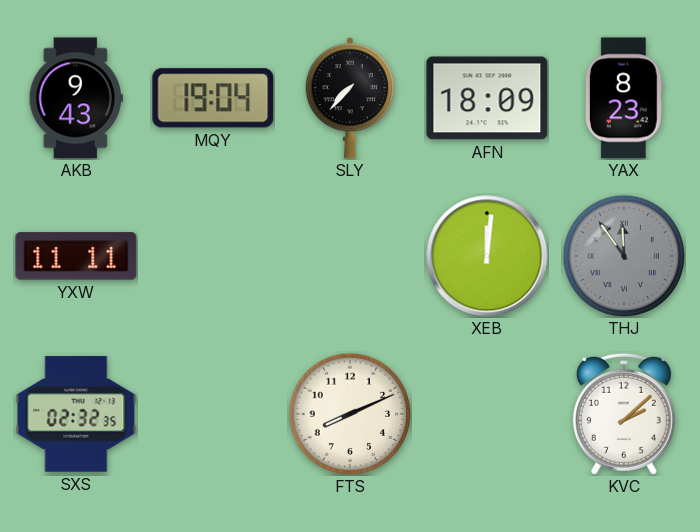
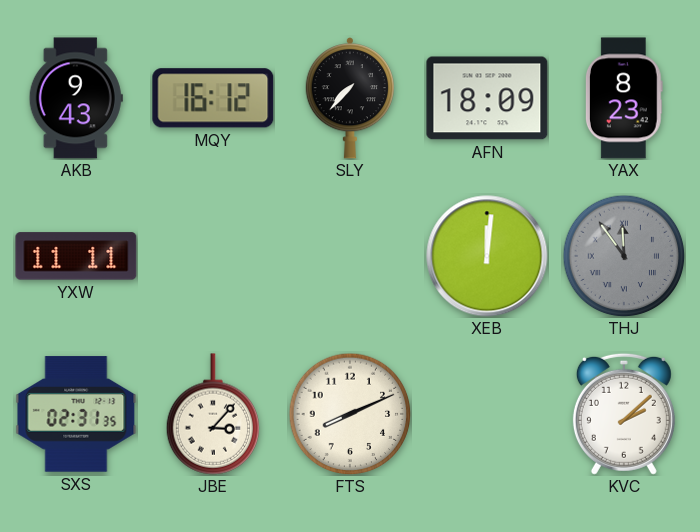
MQY: 19:04 -> 16:12
SXS: 02:32 -> 02:31
JBE: none -> 3:07
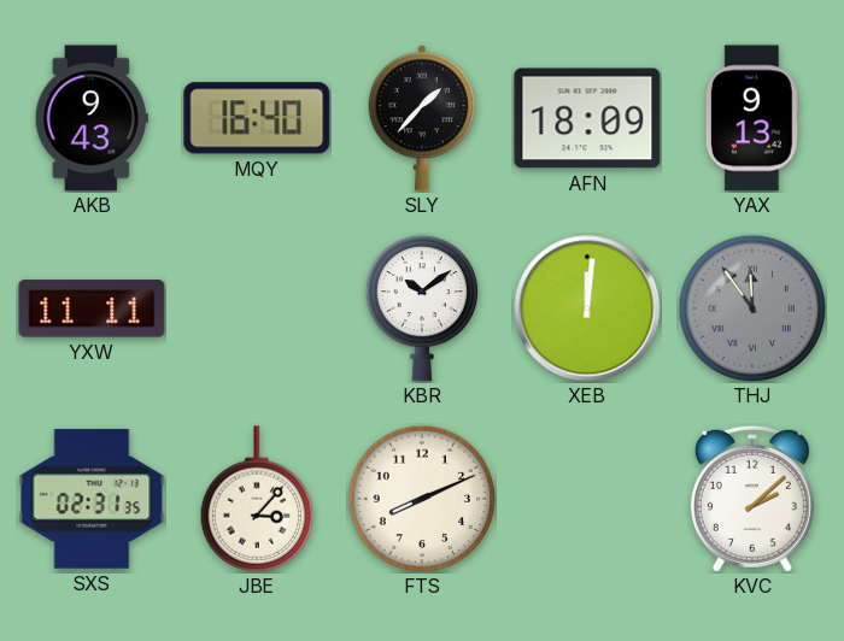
MQY: 16:12 -> 16:40
SLY: 7:37 -> 1:37
YAX: 8:23 -> 9:13
KBR: none -> 10:09
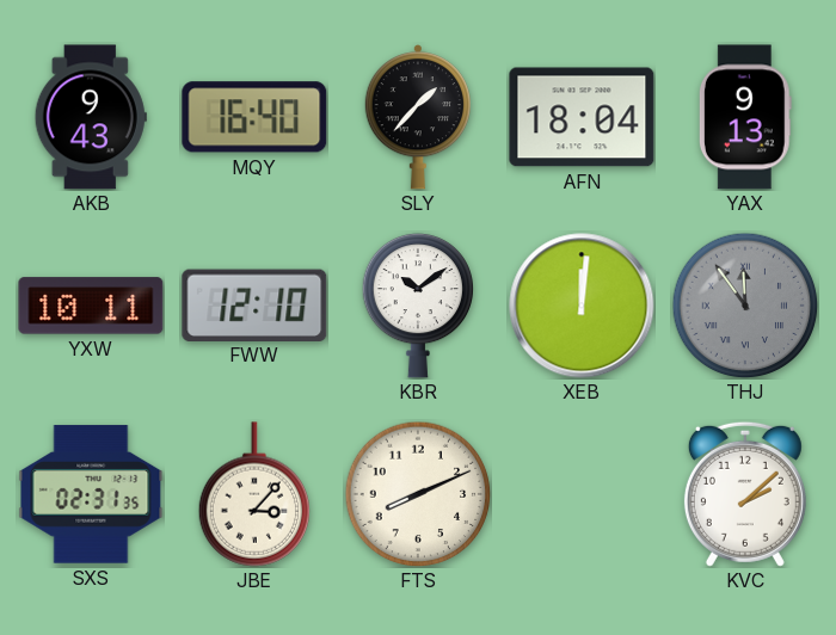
AFN: 18:09 -> 18:04
YXW: 11:11 -> 10:11
FWW: none -> 12:10
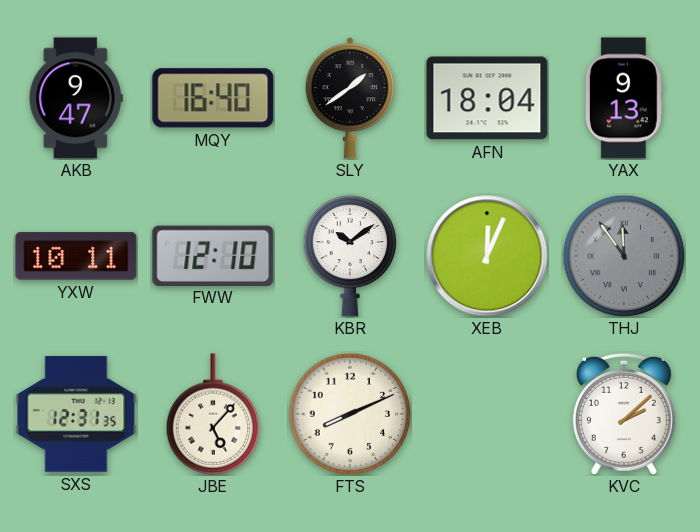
AKB: 9:43 -> 9:47
SLY: 1:37 -> 1:39
XEB: 12:01 -> 12:04
SXS: 02:31 -> 12:31
JBE: 3:07 -> 5:07
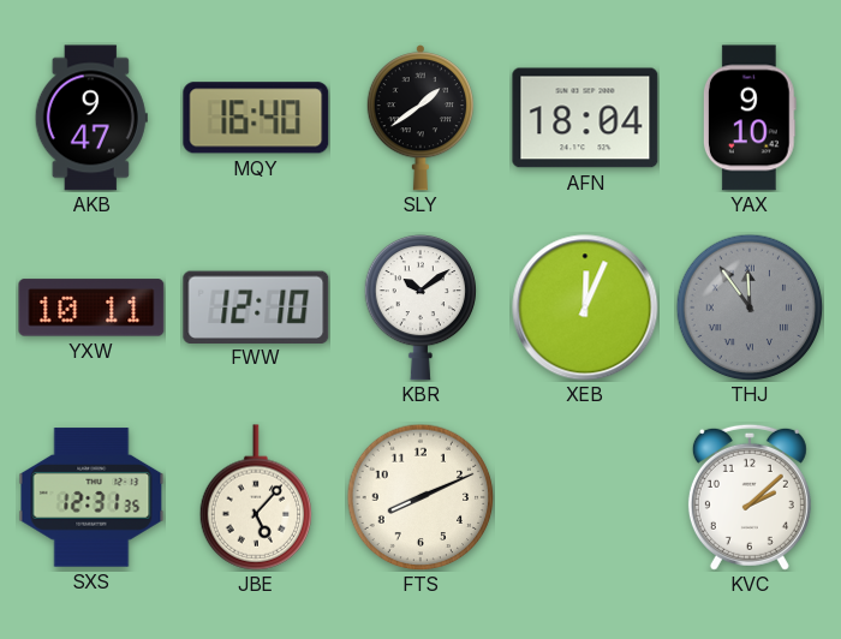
YAX: 9:13 -> 9:10
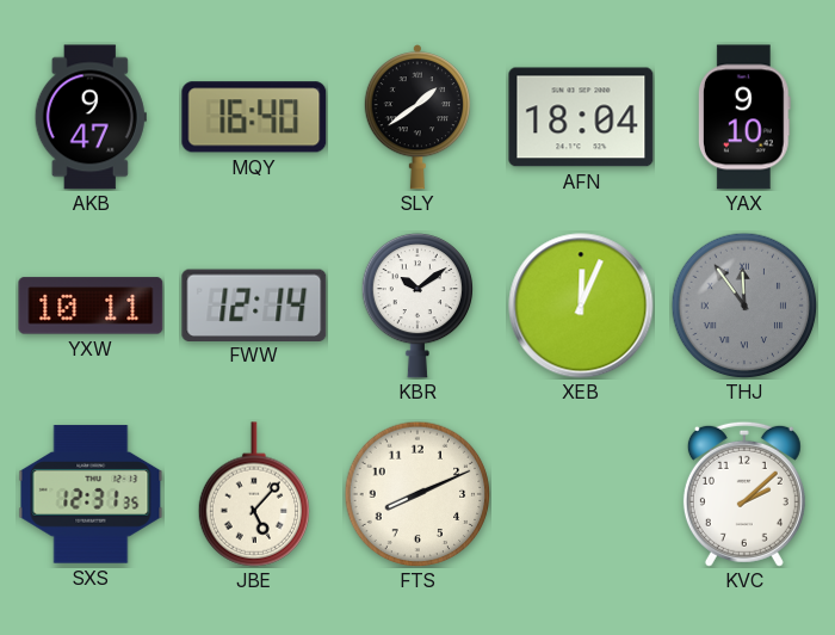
FWW: 12:10 -> 12:14
